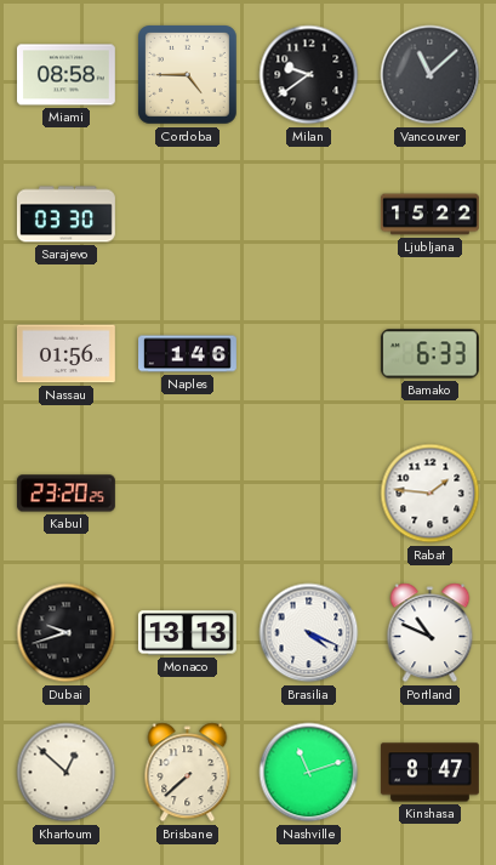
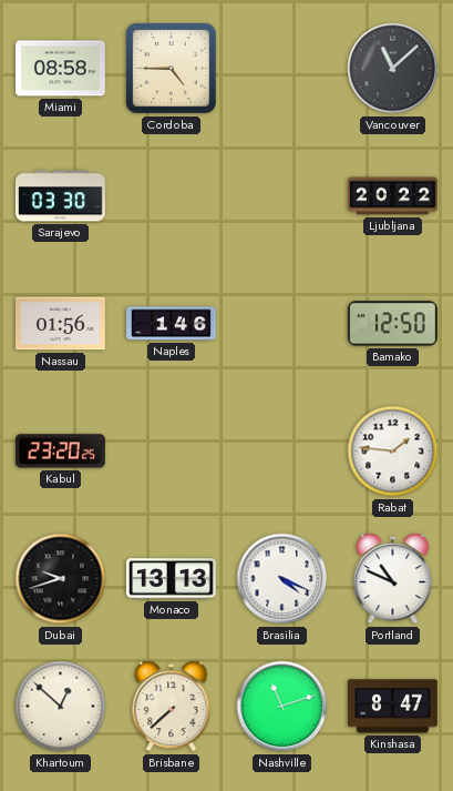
Milan: 9:39 -> none
Ljubljana: 15:22 -> 20:22
Bamako: 6:33 -> 12:50
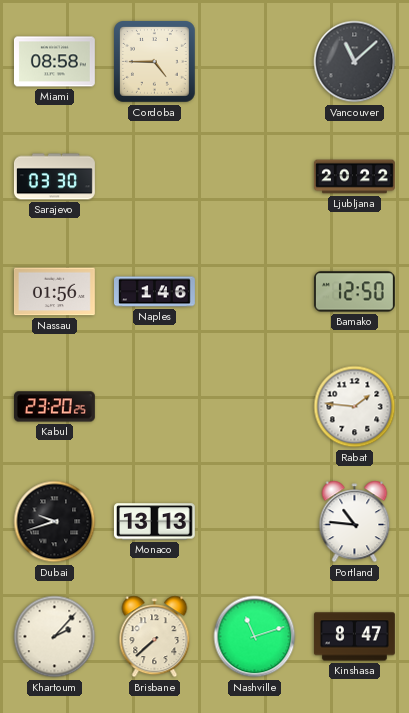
Brasilia: 4:19 -> none
Portland: 10:49 -> 10:46
Khartoum: 12:52 -> 2:07
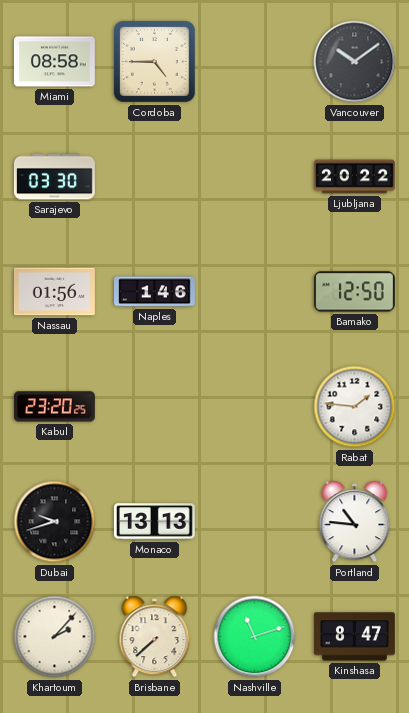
Vancouver: 11:08 -> 10:09
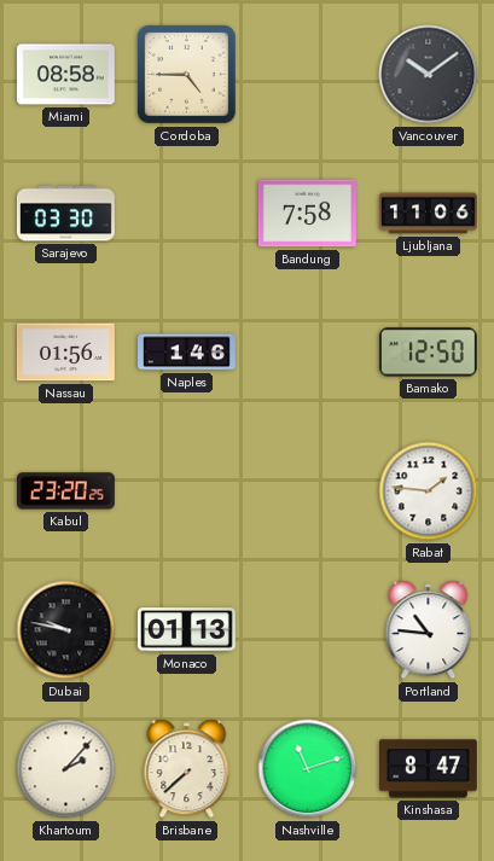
Bandung: none -> 7:58
Ljubljana: 20:22 -> 11:06
Dubai: 9:42 -> 9:47
Monaco: 13:13 -> 01:13
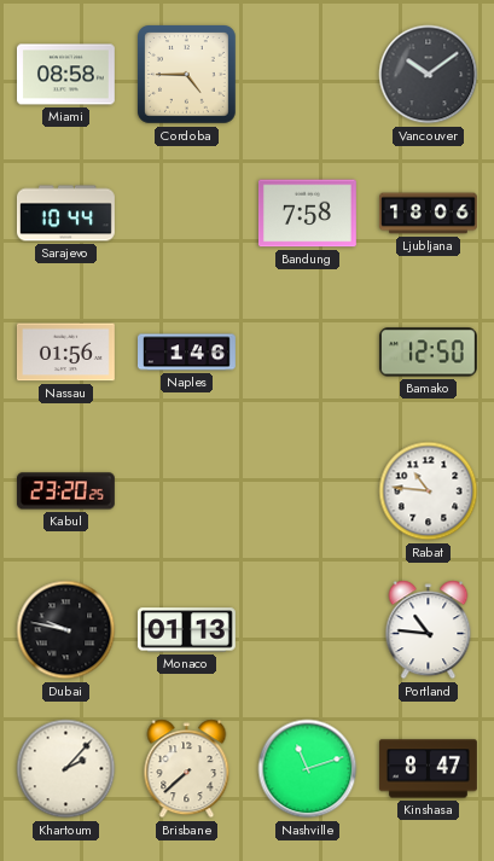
Sarajevo: 03:30 -> 10:44
Ljubljana: 11:06 -> 18:06
Rabat: 1:46 -> 10:46
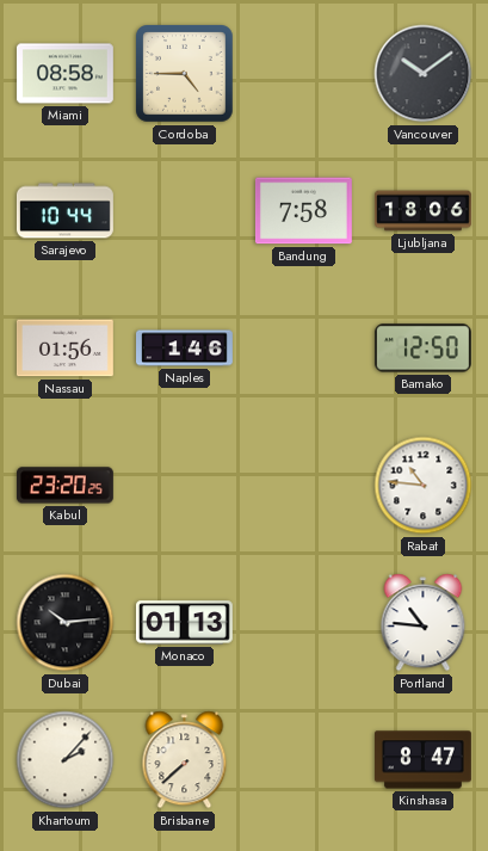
Dubai: 9:47 -> 10:14
Nashville: 11:12 -> none
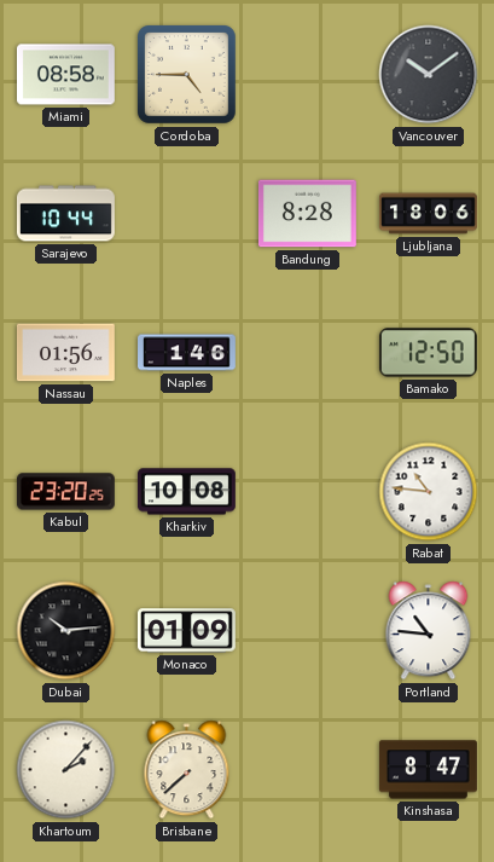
Bandung: 7:58 -> 8:28
Kharkiv: none -> 10:08
Monaco: 01:13 -> 01:09
